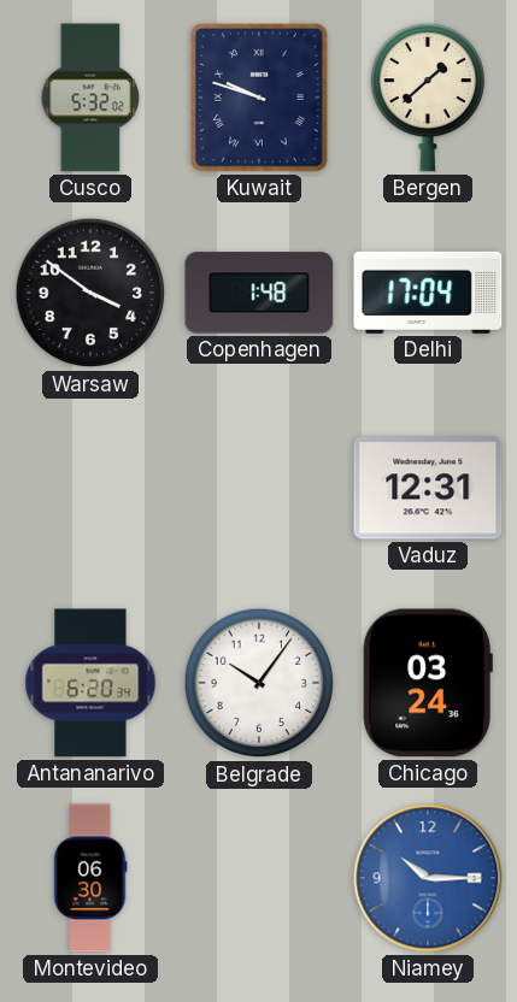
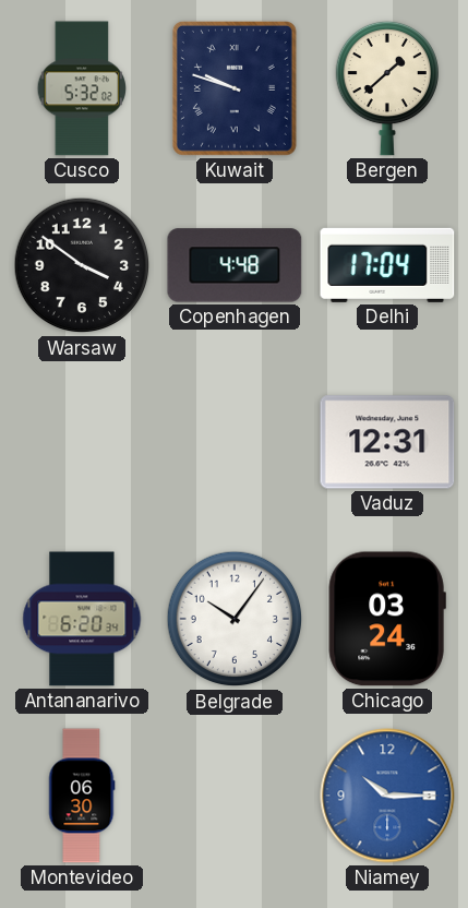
Copenhagen: 1:48 -> 4:48
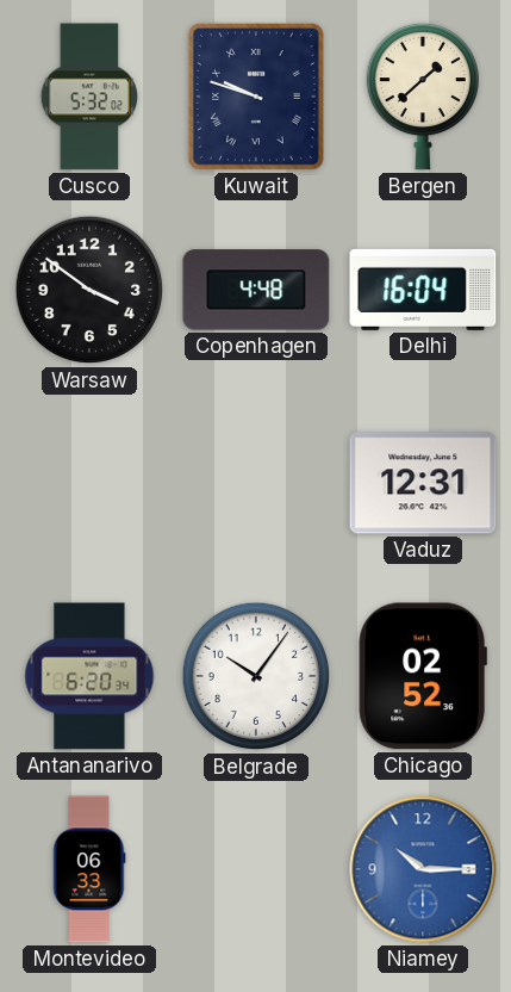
Delhi: 17:04 -> 16:04
Chicago: 03:24 -> 02:52
Montevideo: 06:30 -> 06:33
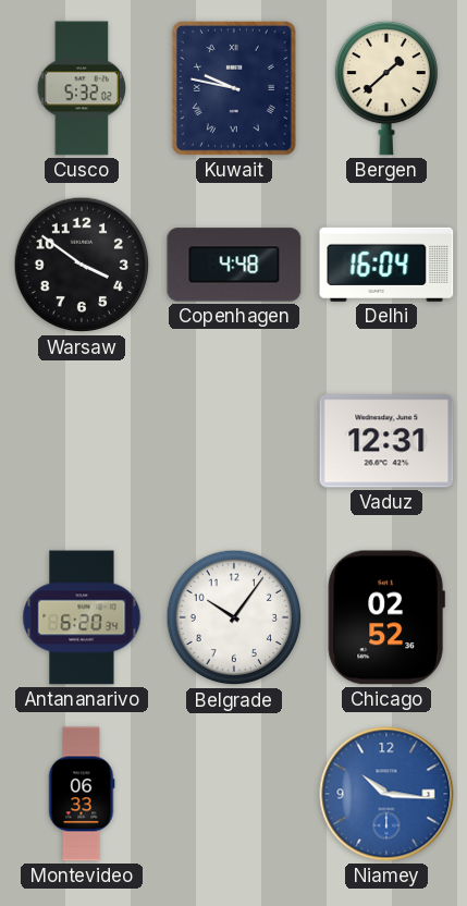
Kuwait: 9:48 -> 9:47
Niamey: 10:15 -> 10:16
